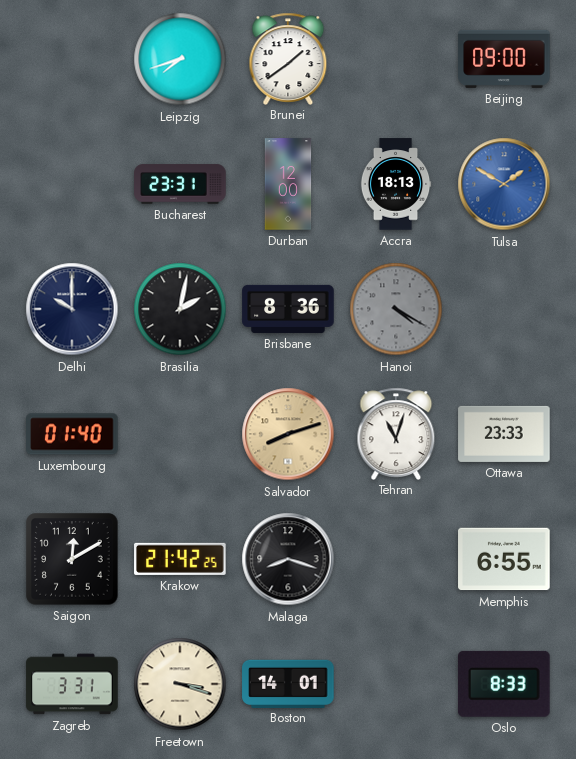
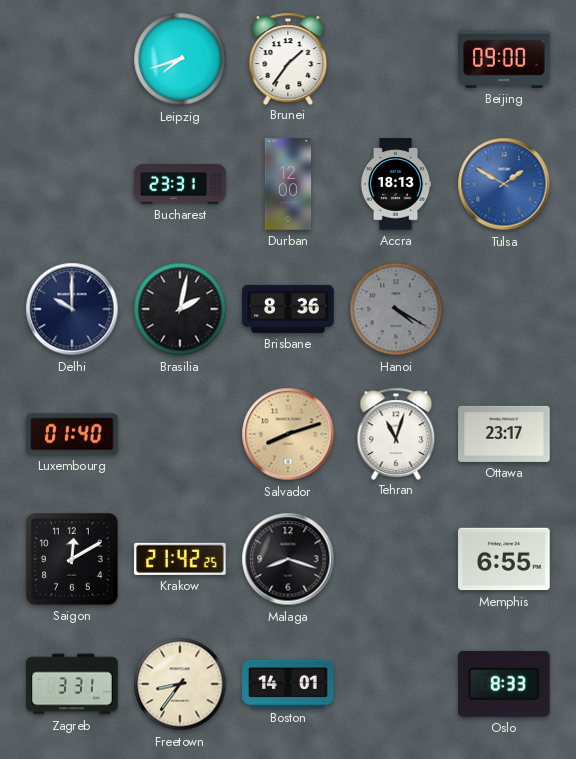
Brunei: 1:39 -> 1:36
Ottawa: 23:33 -> 23:17
Freetown: 3:18 -> 8:36
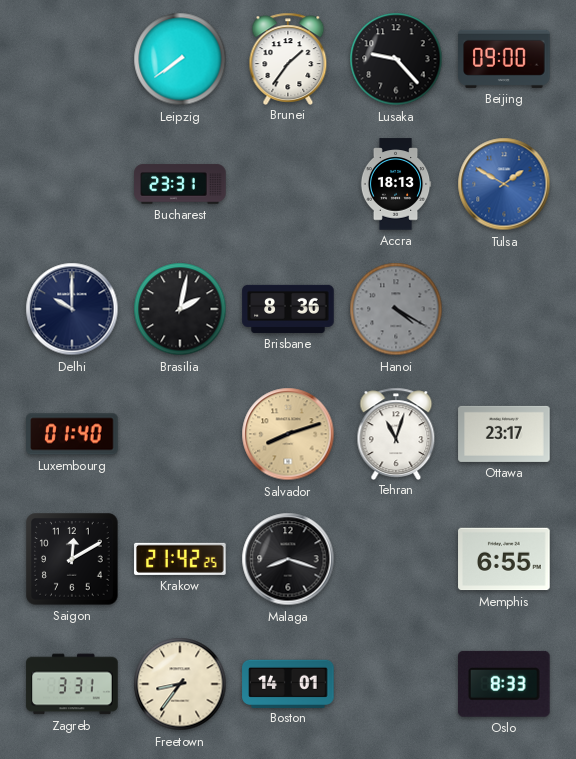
Leipzig: 7:42 -> 7:39
Lusaka: none -> 9:23
Durban: 12:00 -> none
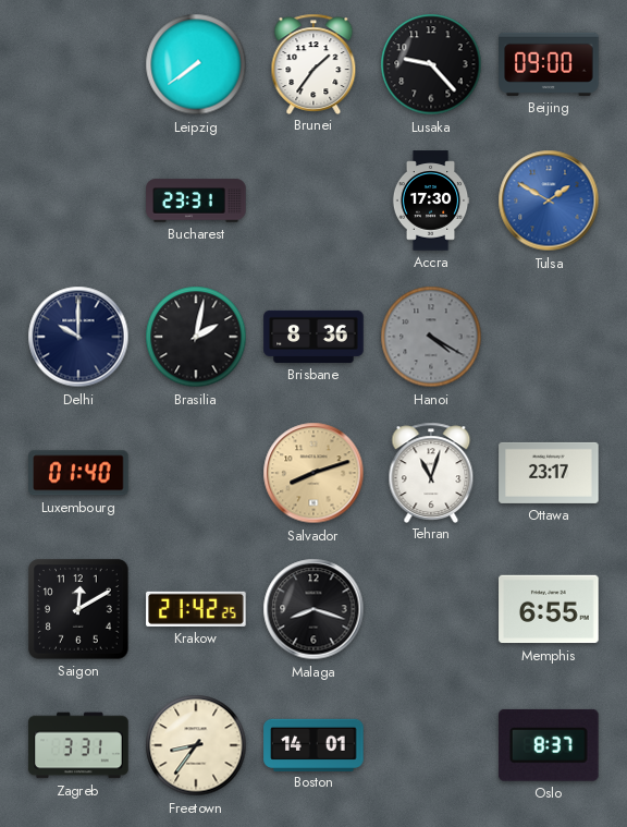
Accra: 18:13 -> 17:30
Oslo: 8:33 -> 8:37
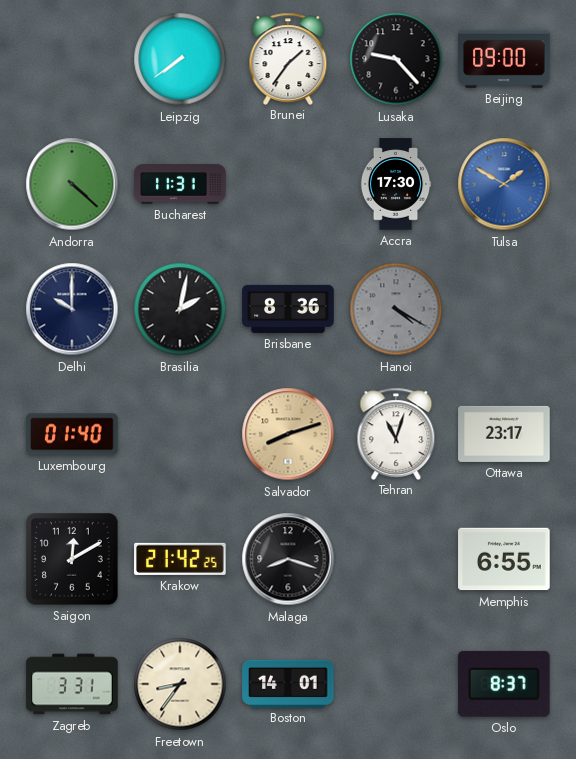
Andorra: none -> 4:22
Bucharest: 23:31 -> 11:31
